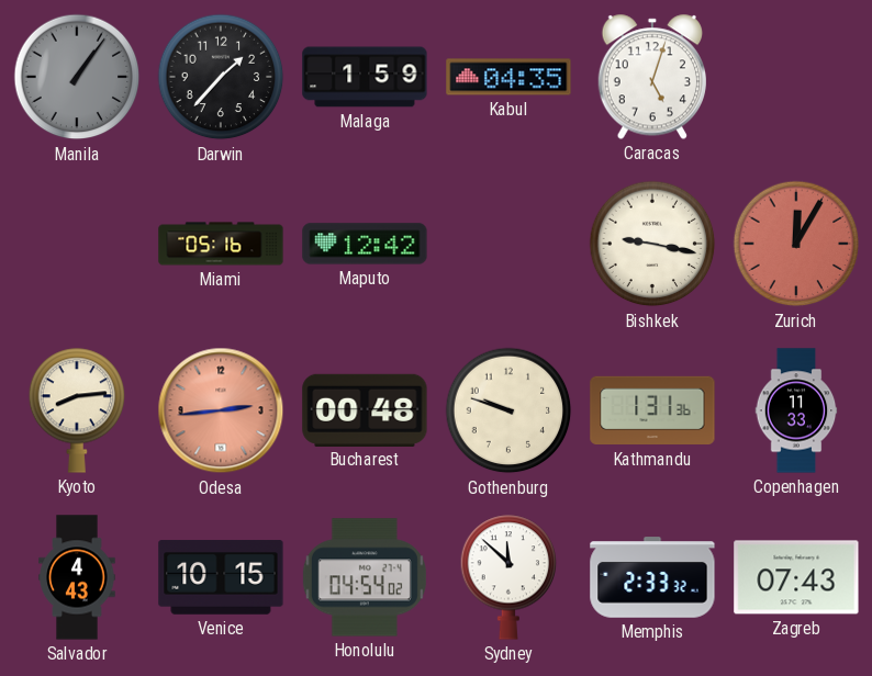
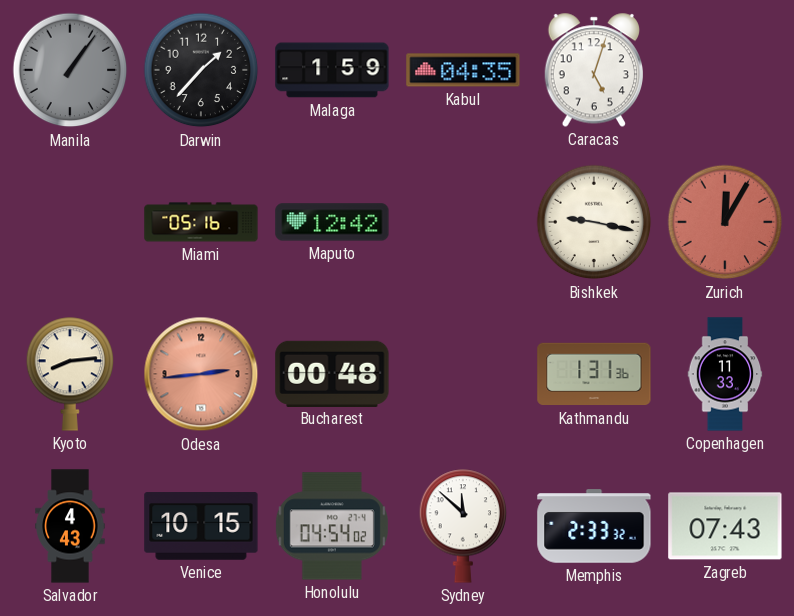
Gothenburg: 9:48 -> none
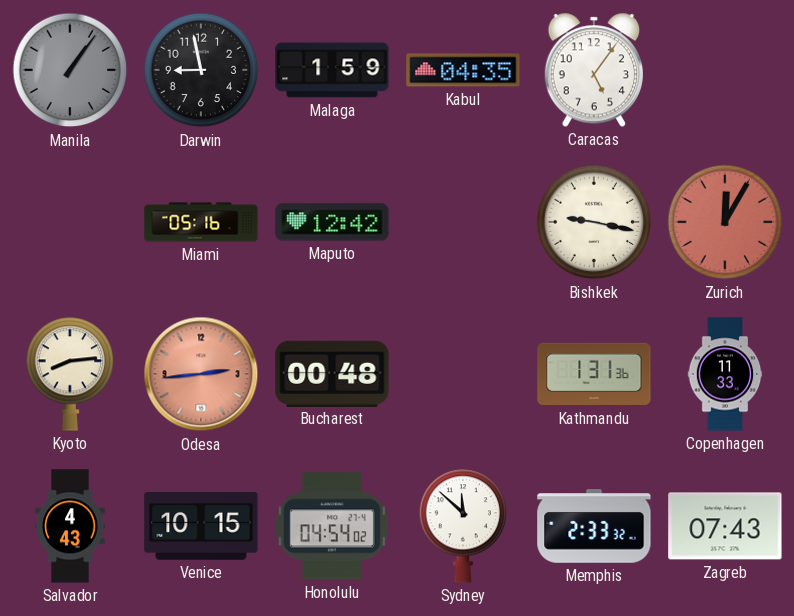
Darwin: 1:37 -> 8:58
Caracas: 5:03 -> 5:06
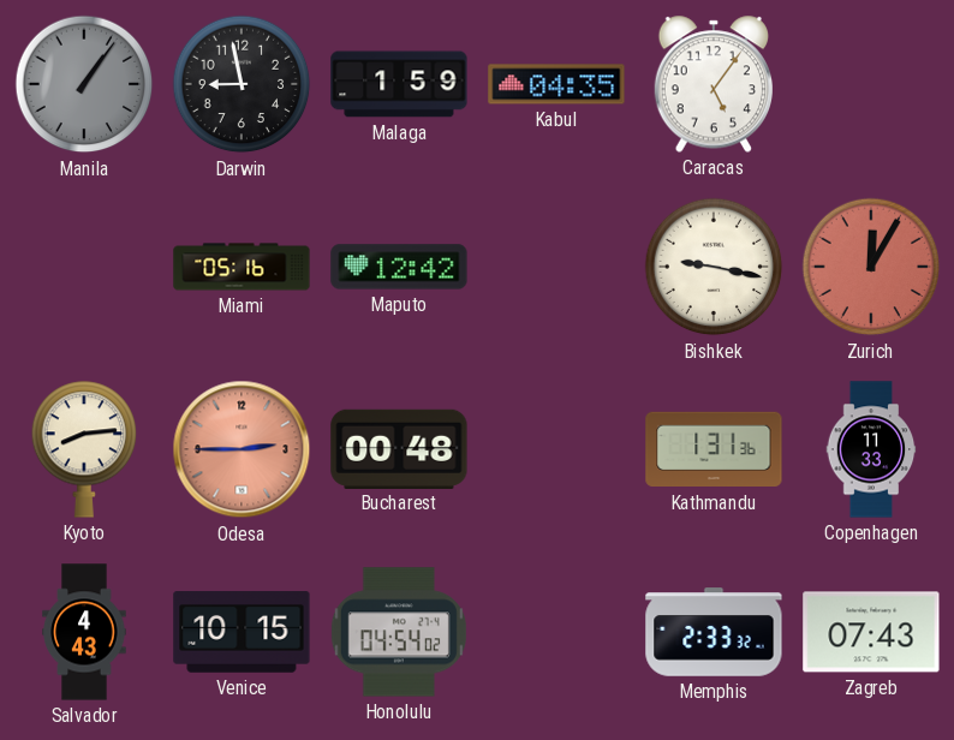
Odesa: 2:44 -> 2:45
Sydney: 11:52 -> none
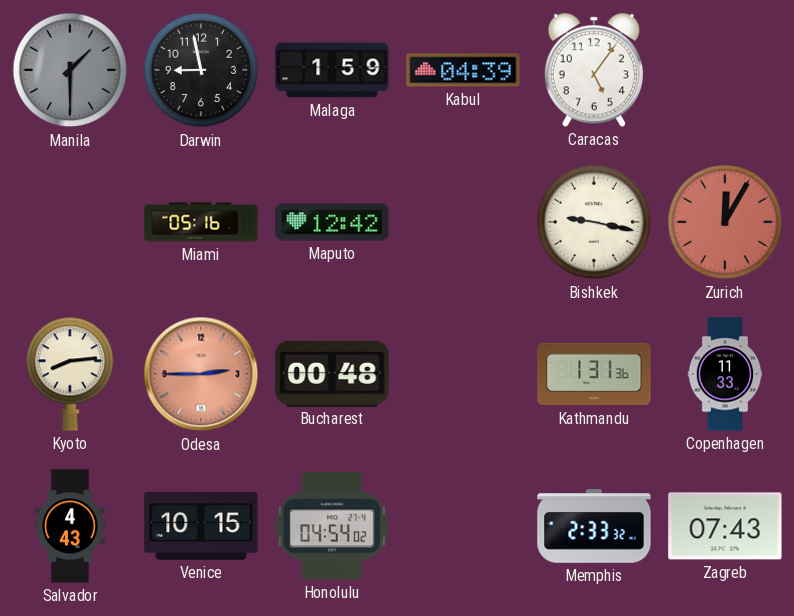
Manila: 1:06 -> 1:30
Kabul: 04:35 -> 04:39
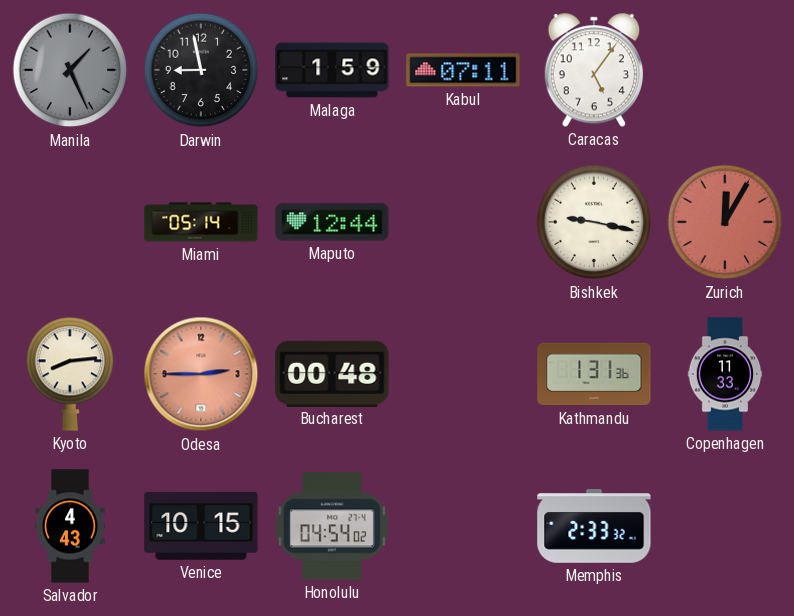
Manila: 1:30 -> 1:26
Kabul: 04:39 -> 07:11
Miami: 05:16 -> 05:14
Maputo: 12:42 -> 12:44
Zagreb: 07:43 -> none
